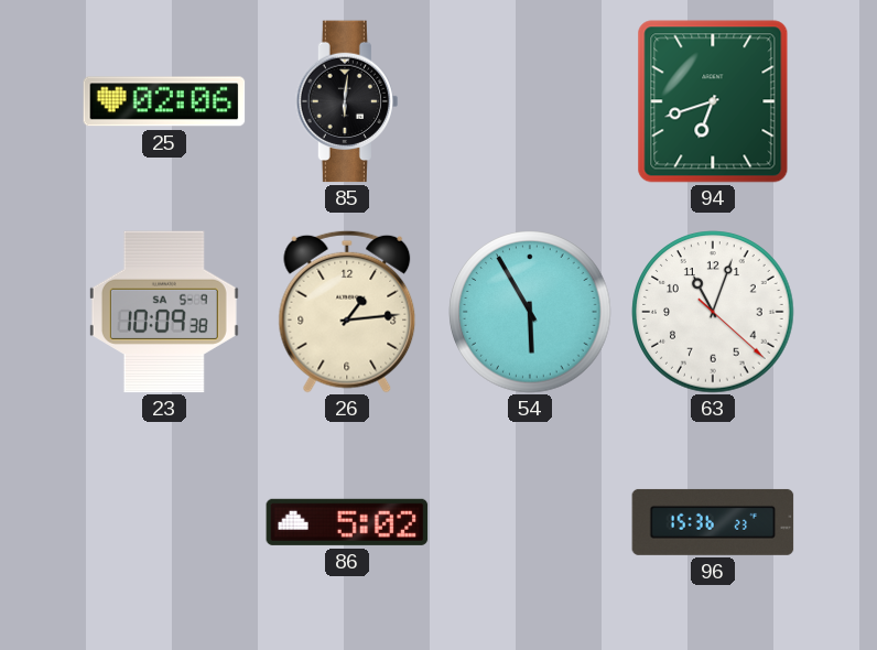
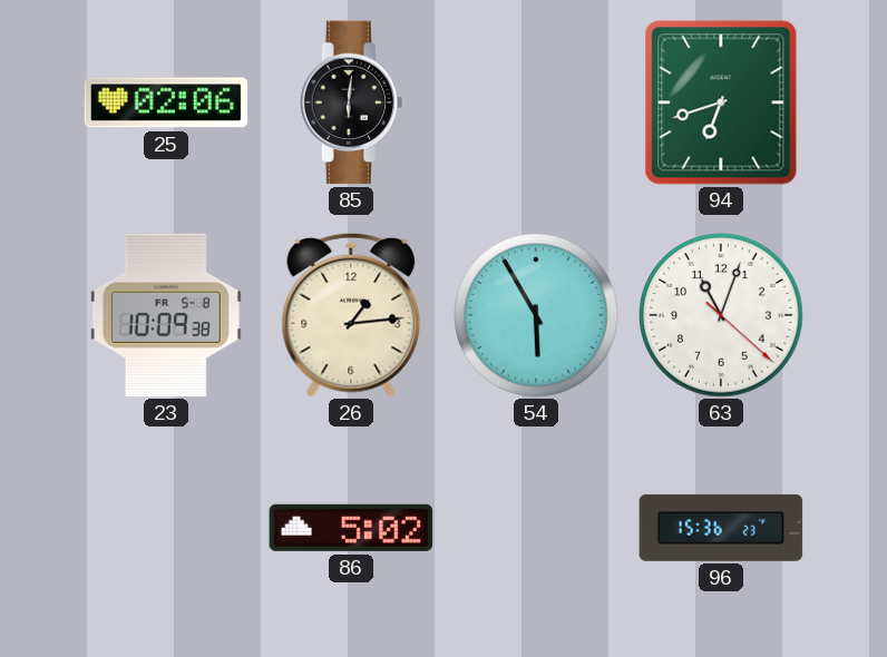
23 date: SA 5-9 -> FR 5-8
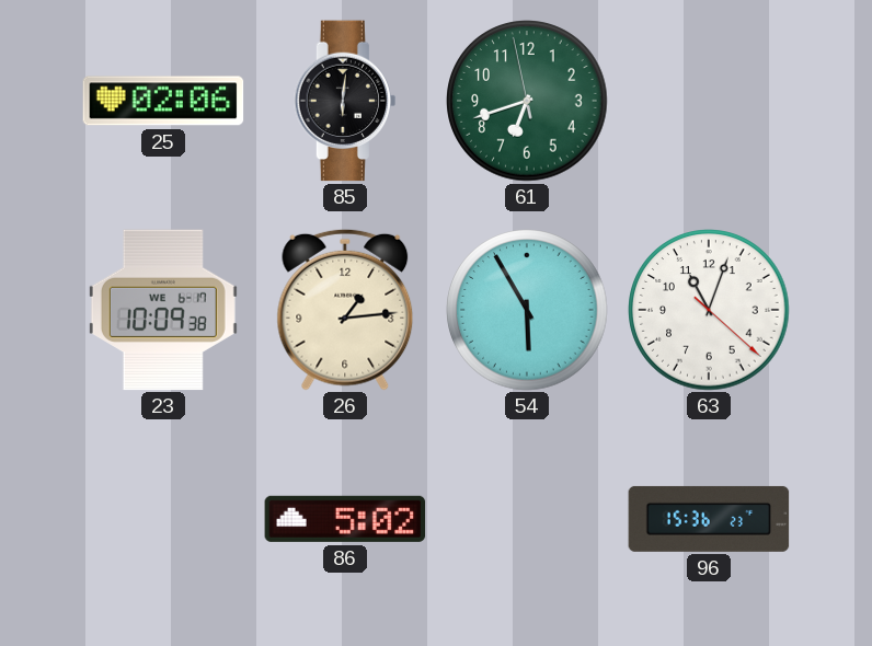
61: none -> 6:41
94: 6:42 -> none
23 date: FR 5-8 -> WE 6-17
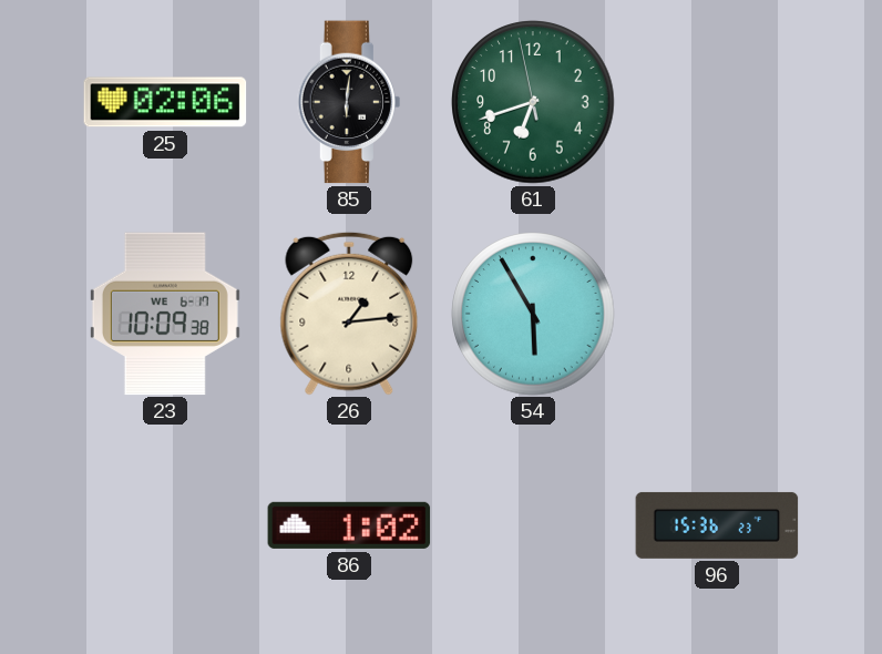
63: 11:03 -> none
86: 5:02 -> 1:02
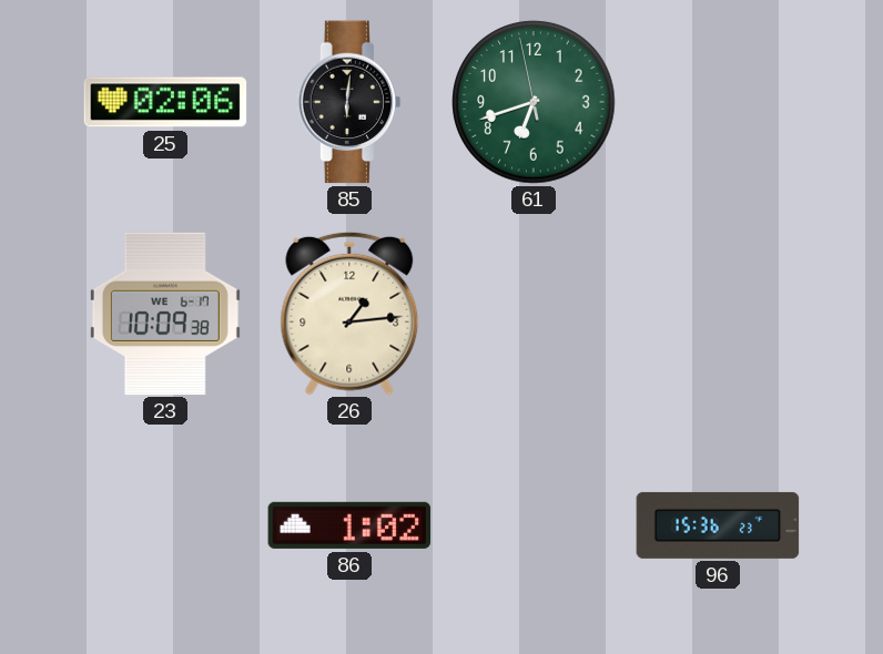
54: 5:55 -> none
